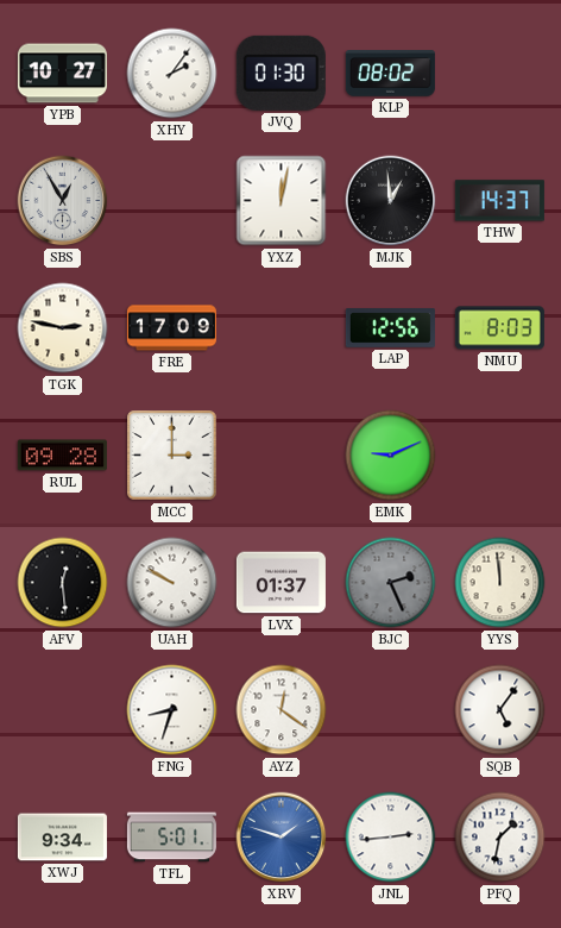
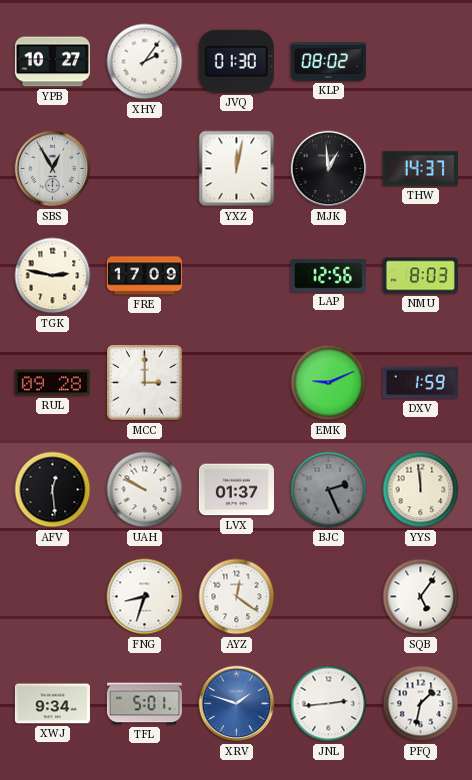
DXV: none -> 1:59
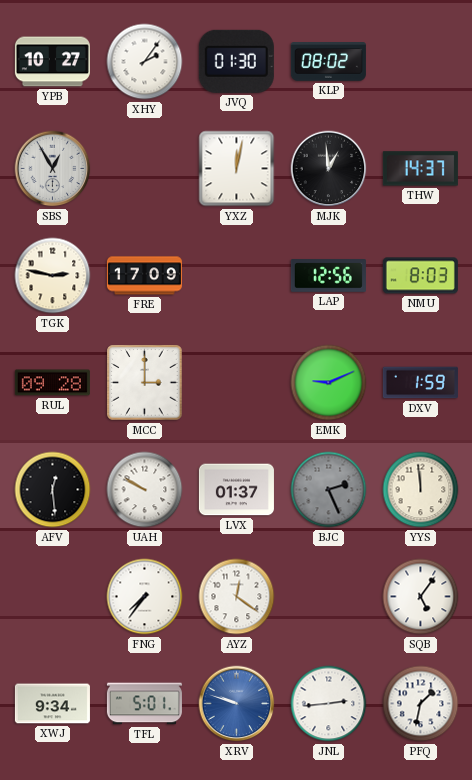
FNG: 8:33 -> 7:36
XRV: 1:48 -> 9:48
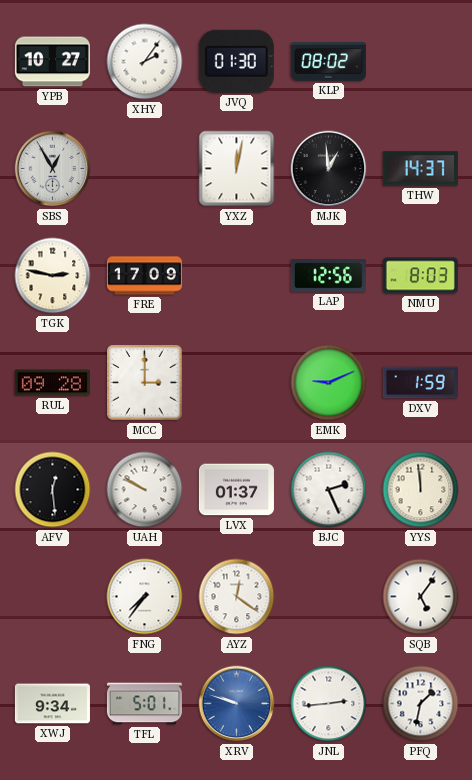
BJC dial: grey -> white
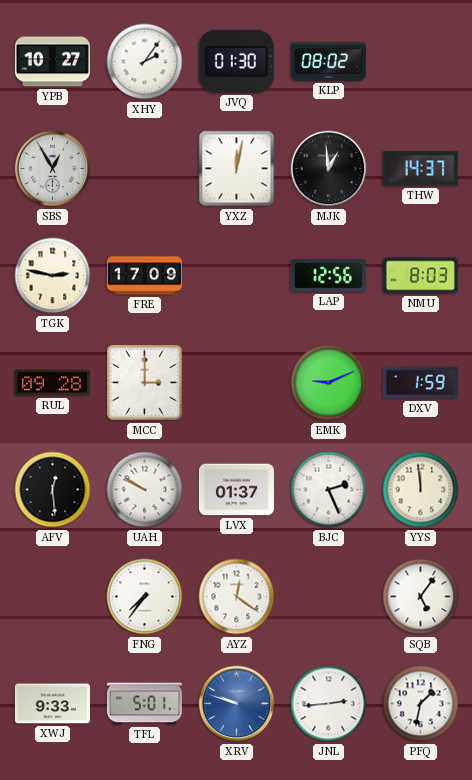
XWJ: 9:34 -> 9:33
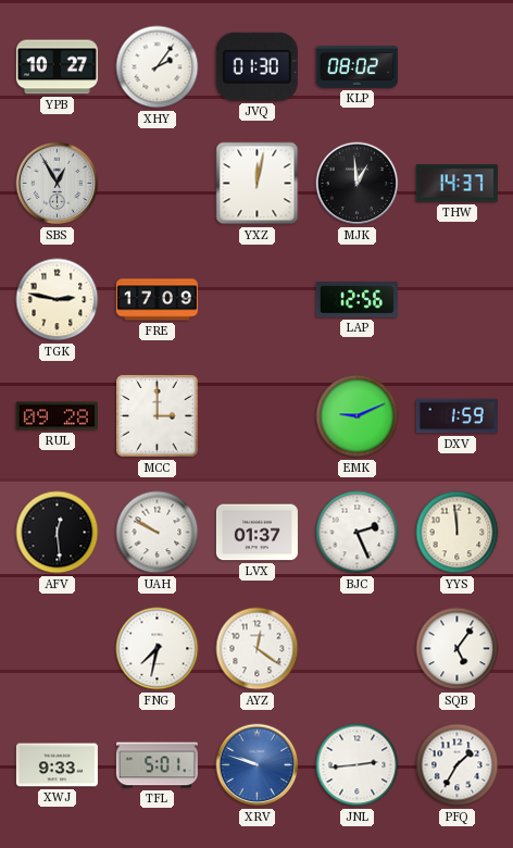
NMU: 8:03 -> none
FNG: 7:36 -> 7:32
PFQ: 1:32 -> 1:35
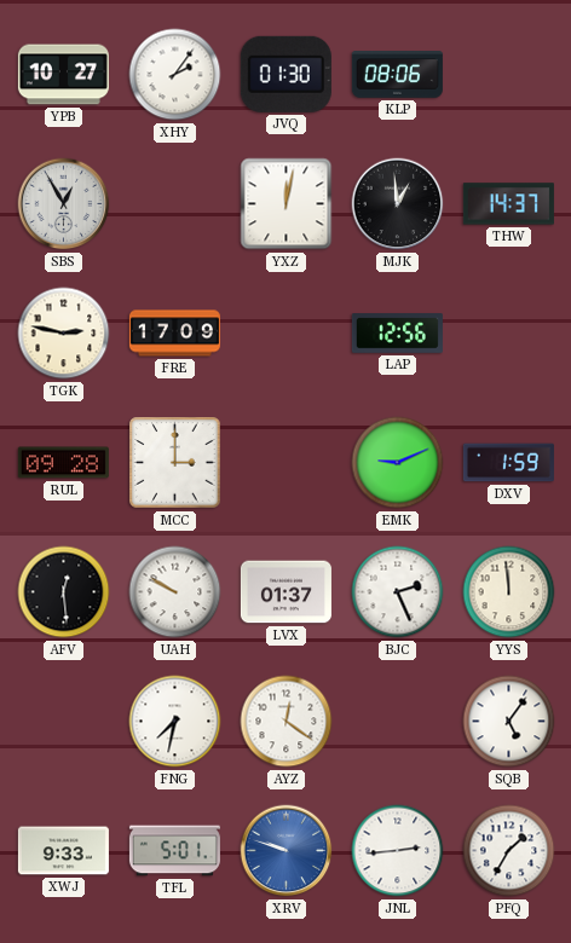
KLP: 08:02 -> 08:06
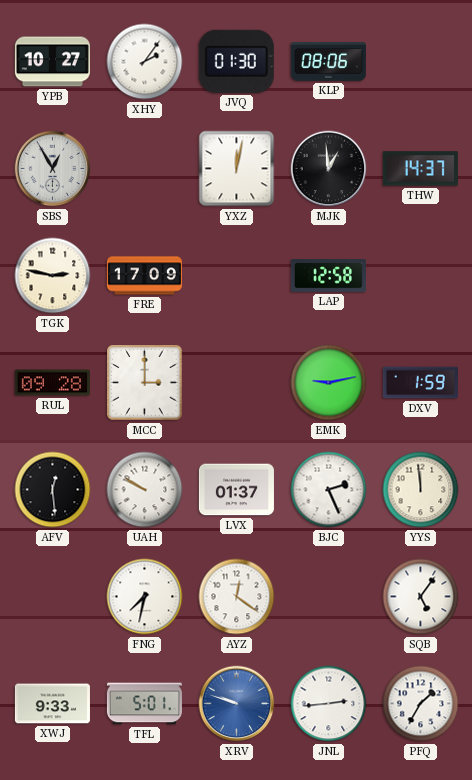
LAP: 12:56 -> 12:58
EMK: 9:11 -> 9:13
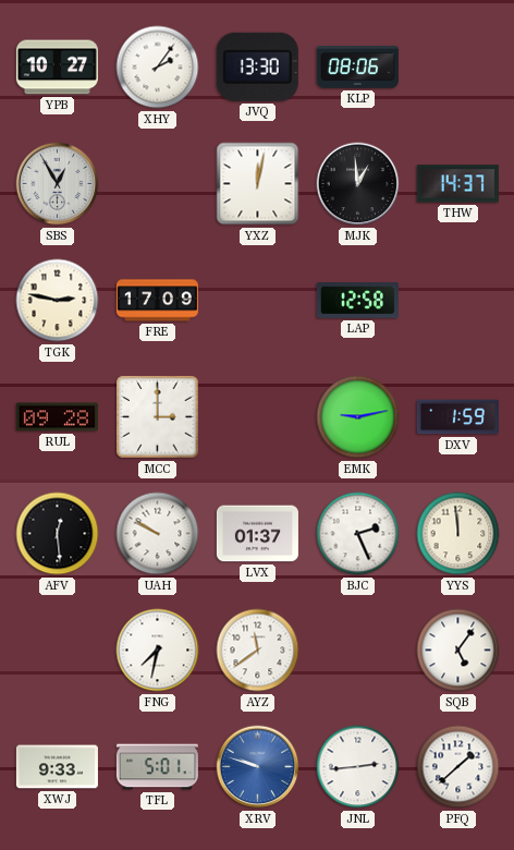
JVQ: 01:30 -> 13:30
AYZ: 12:21 -> 11:39
PFQ: 1:35 -> 1:38
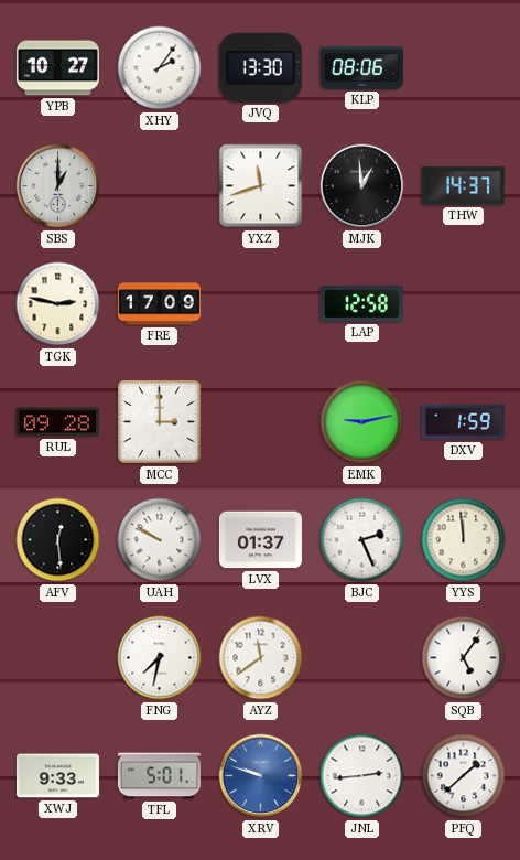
SBS: 12:55 -> 1:00
YXZ: 12:02 -> 11:42
